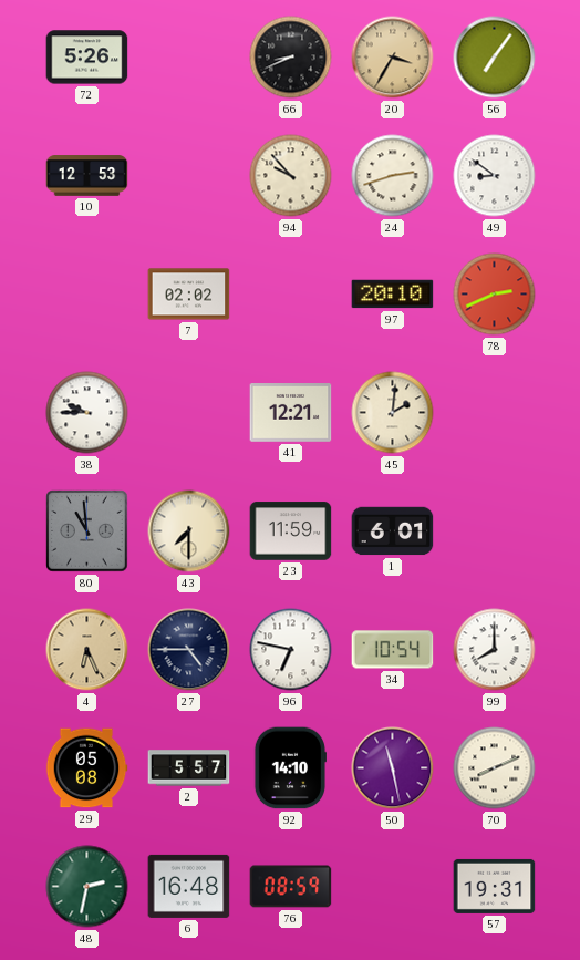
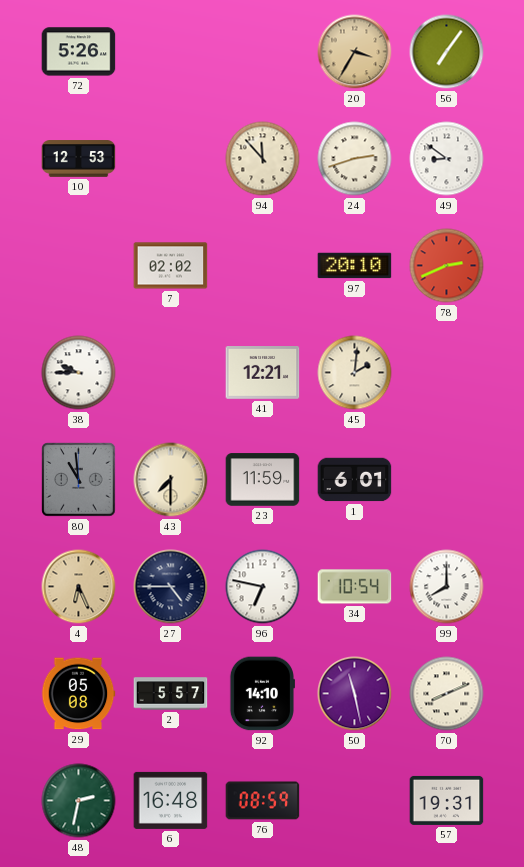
66: 8:41 -> none
94: 9:53 -> 11:53
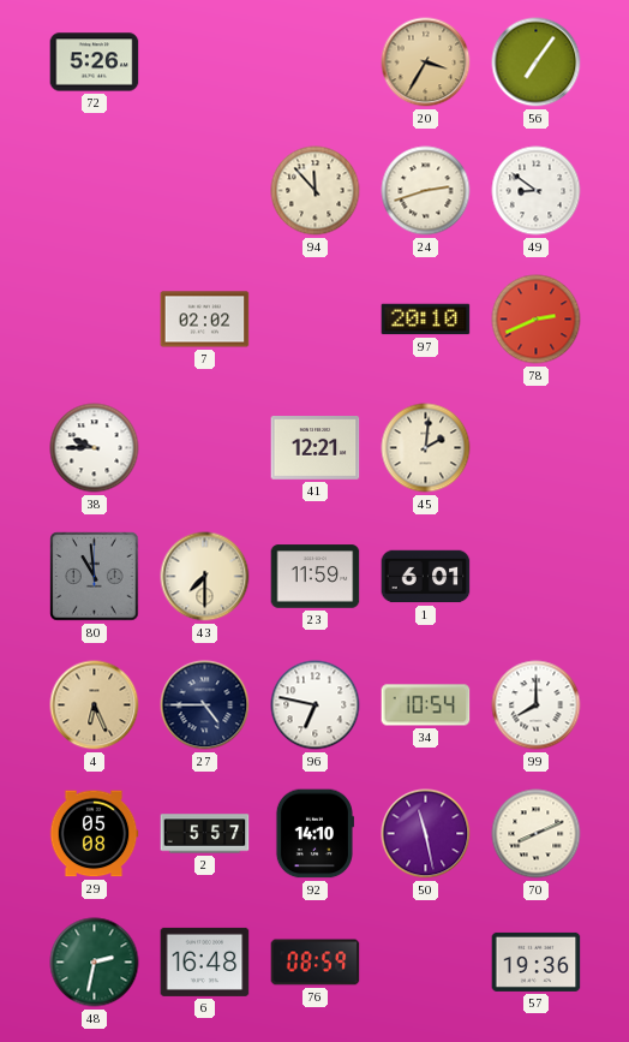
10: 12:53 -> none
57: 19:31 -> 19:36
